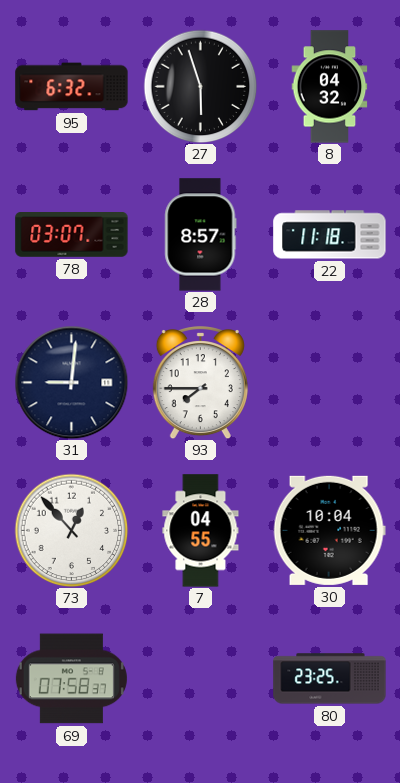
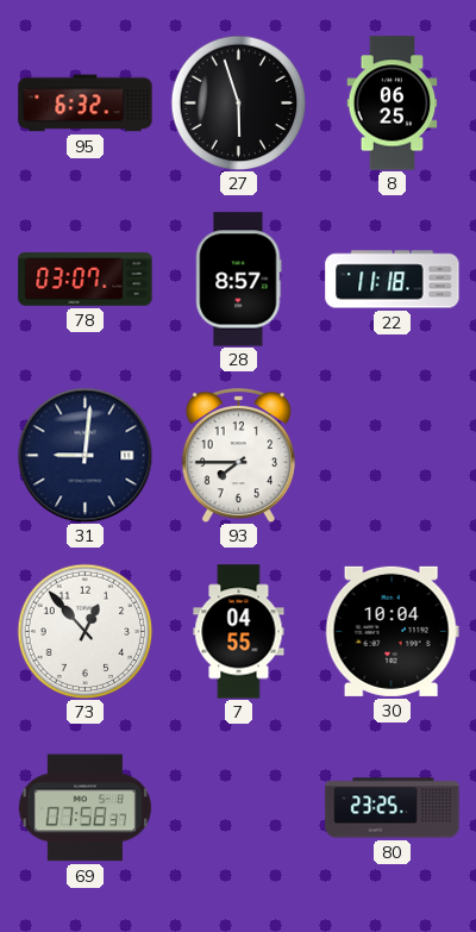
8: 04:32 -> 06:25
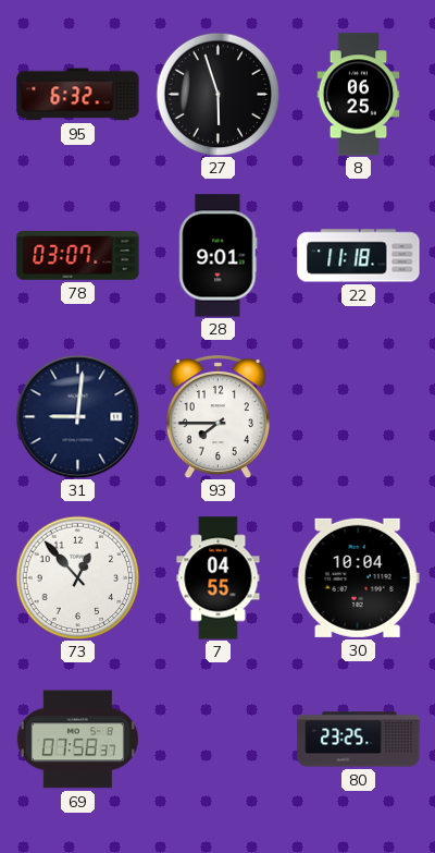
28: 8:57 -> 9:01
